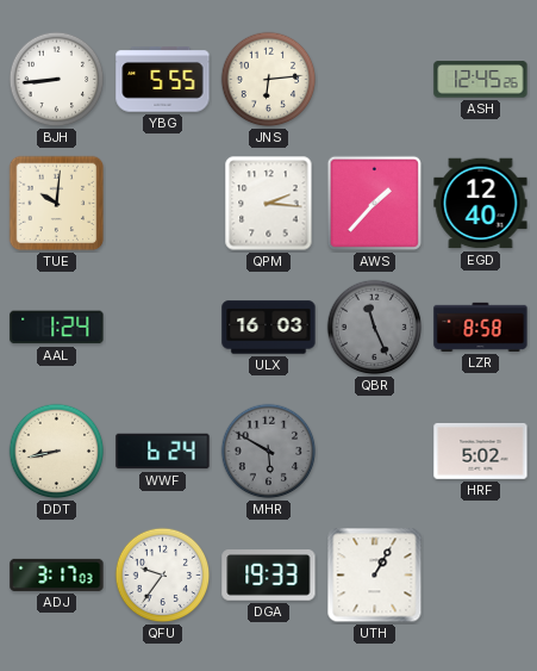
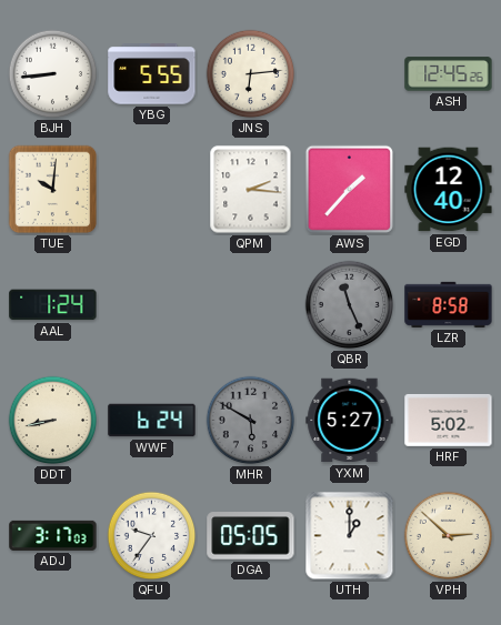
ULX: 16:03 -> none
YXM: none -> 5:27
DGA: 19:33 -> 05:05
UTH: 1:05 -> 1:00
VPH: none -> 2:52
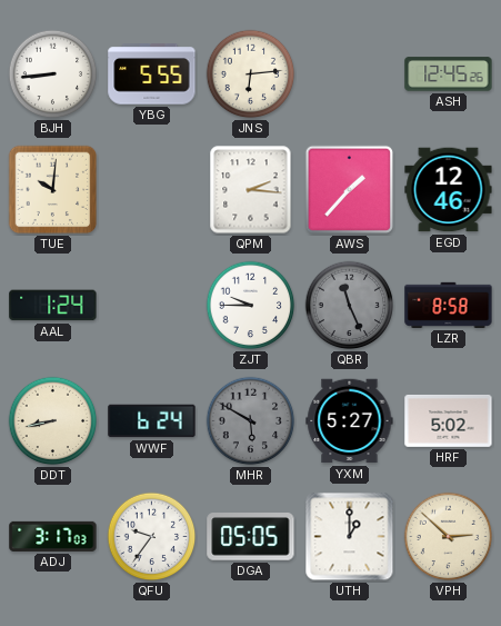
EGD: 12:40 -> 12:46
ZJT: none -> 9:45
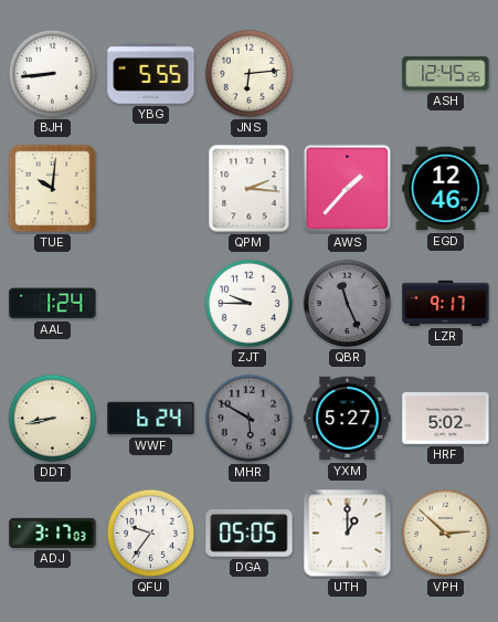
LZR: 8:58 -> 9:17
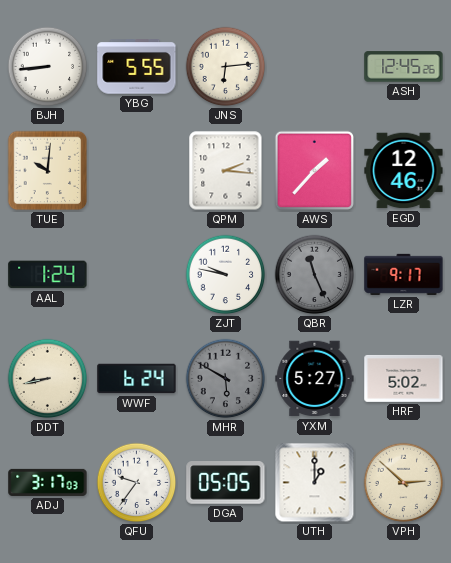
ZJT: 9:45 -> 9:47
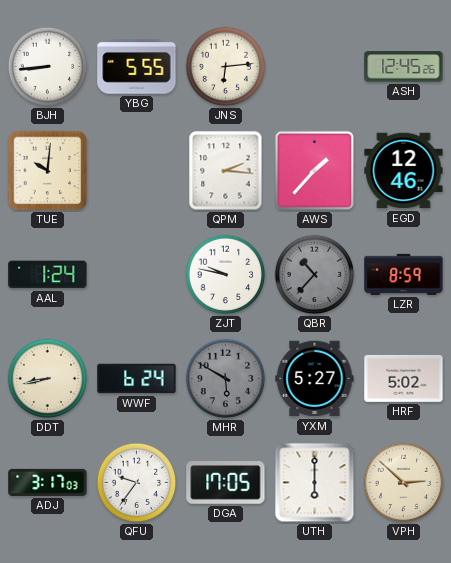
QBR: 11:26 -> 10:37
LZR: 9:17 -> 8:59
DGA: 05:05 -> 17:05
UTH: 1:00 -> 6:00
